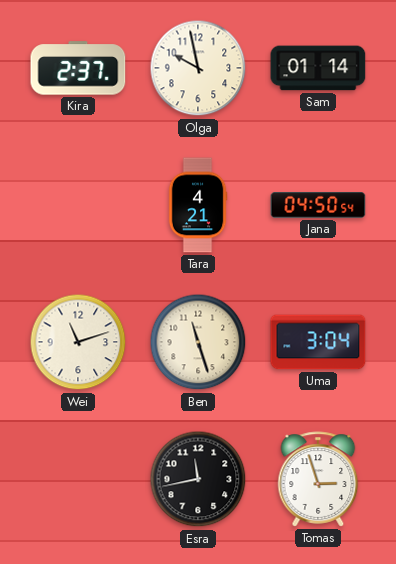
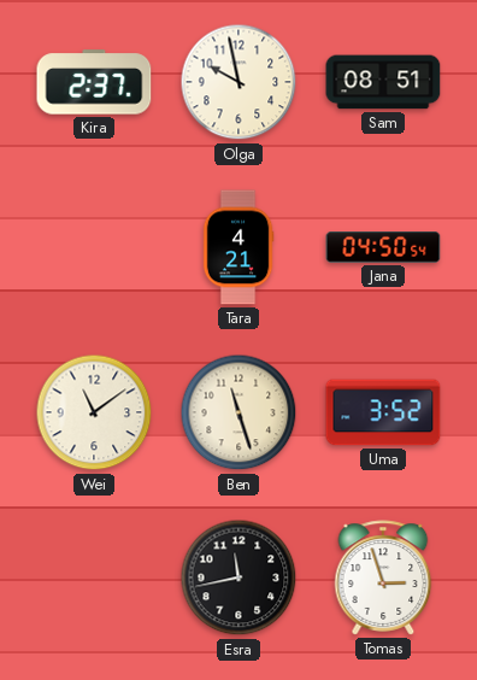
Sam: 01:14 -> 08:51
Wei: 11:12 -> 11:09
Uma: 3:04 -> 3:52
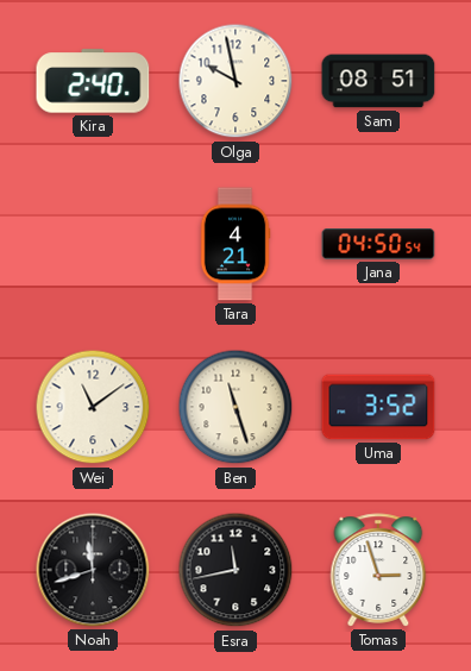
Kira: 2:37 -> 2:40
Noah: none -> 11:42
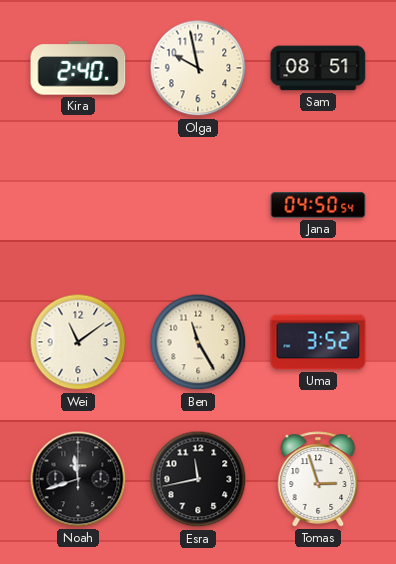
Tara: 4:21 -> none
Ben: 11:27 -> 11:25
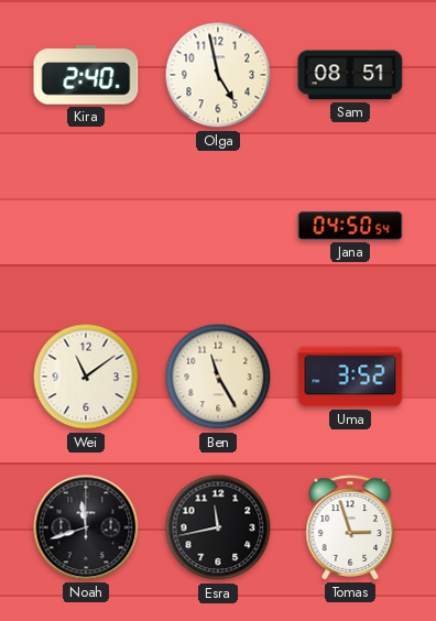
Olga: 9:58 -> 4:58
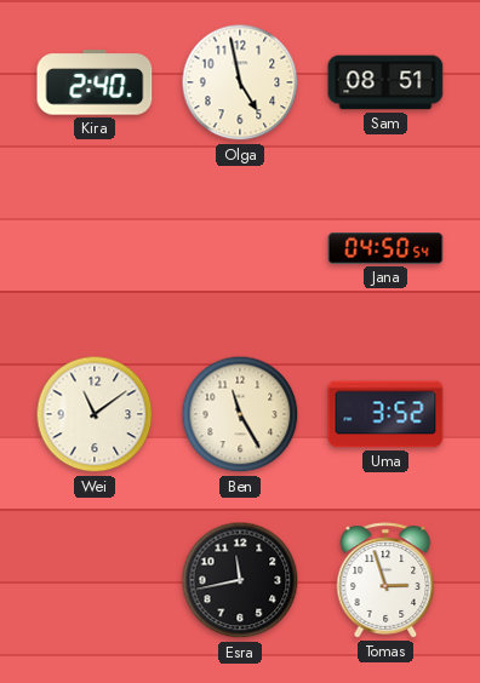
Noah: 11:42 -> none
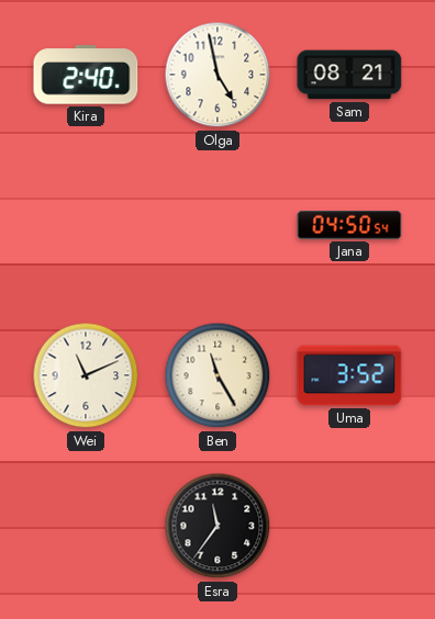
Sam: 08:51 -> 08:21
Wei: 11:09 -> 11:11
Esra: 11:43 -> 11:36
Tomas: 2:57 -> none
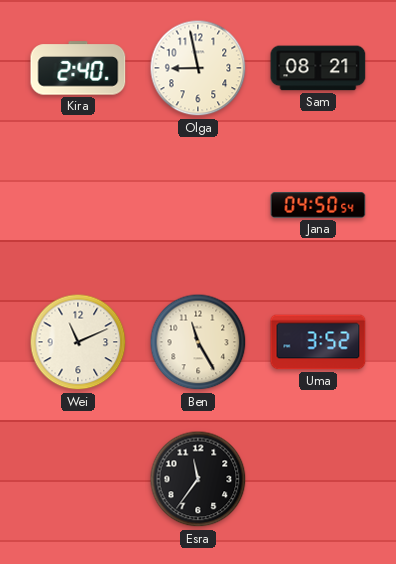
Olga: 4:58 -> 8:58
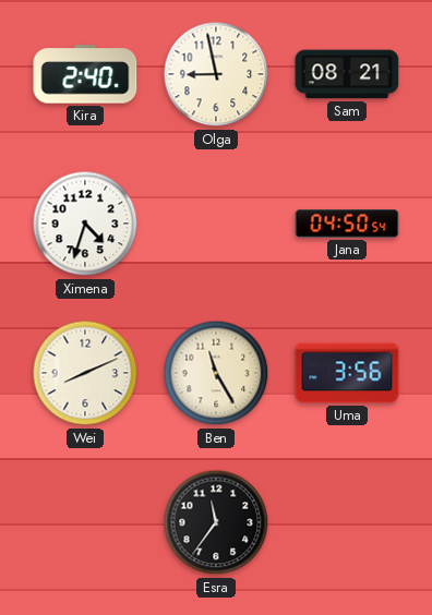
Ximena: none -> 4:33
Wei: 11:11 -> 8:11
Uma: 3:52 -> 3:56
